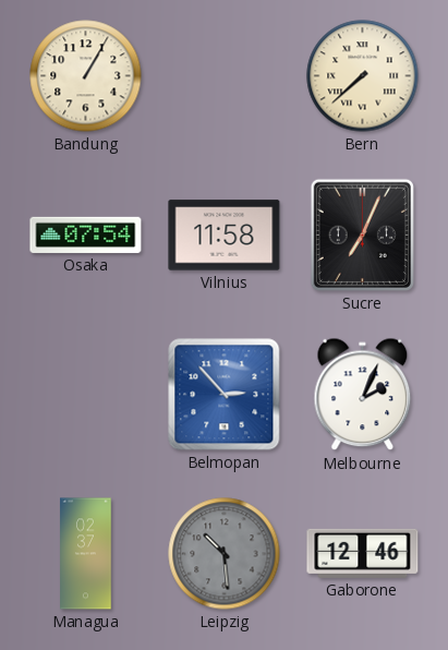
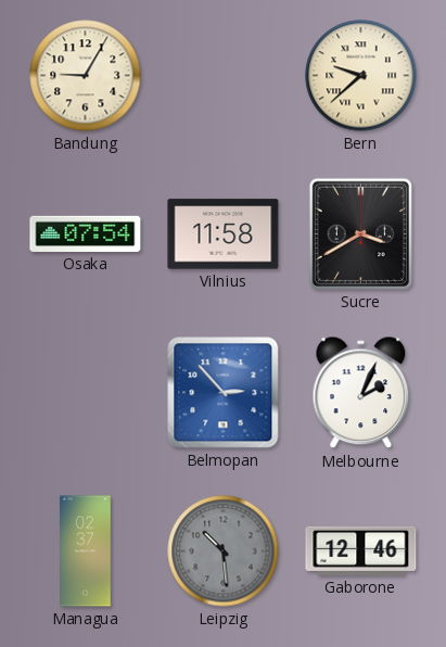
Bandung: 1:05 -> 9:05
Bern: 7:38 -> 9:38
Sucre: 7:04 -> 3:40
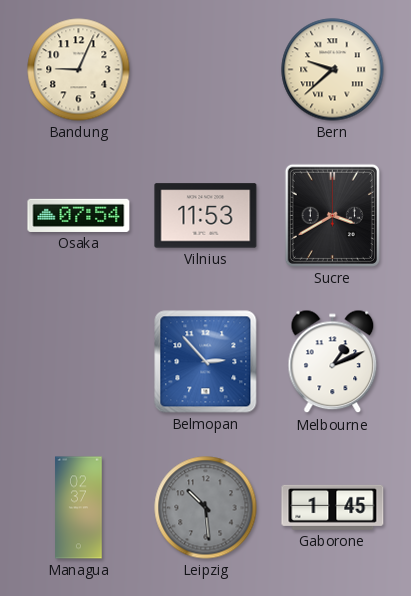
Bandung: 9:05 -> 9:04
Vilnius: 11:58 -> 11:53
Melbourne: 2:04 -> 1:11
Gaborone: 12:46 -> 1:45
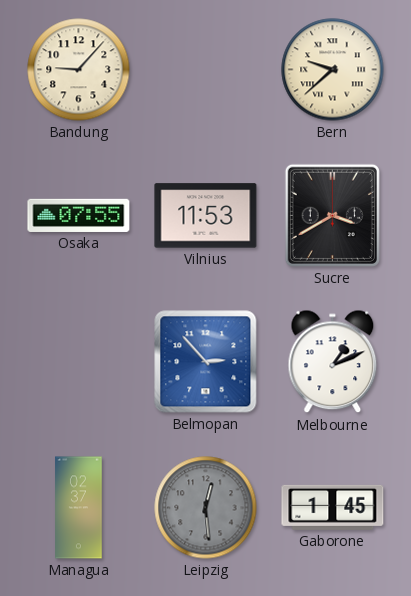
Bandung: 9:04 -> 9:07
Osaka: 07:54 -> 07:55
Leipzig: 10:29 -> 12:29
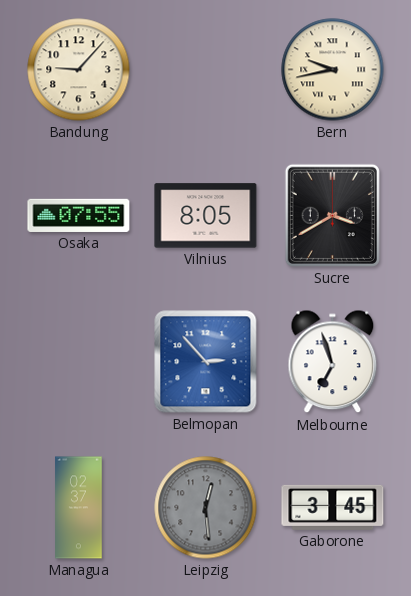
Bern: 9:38 -> 9:43
Vilnius: 11:53 -> 8:05
Melbourne: 1:11 -> 6:57
Gaborone: 1:45 -> 3:45
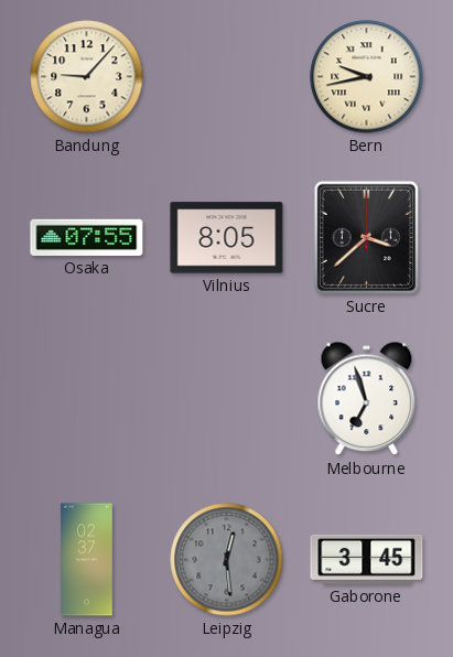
Sucre: 3:40 -> 3:38
Belmopan: 2:53 -> none
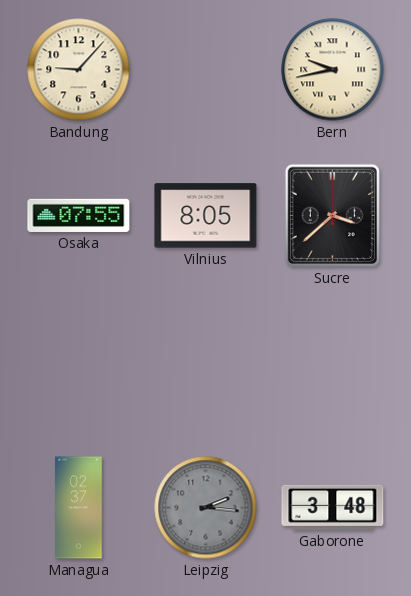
Melbourne: 6:57 -> none
Leipzig: 12:29 -> 2:16
Gaborone: 3:45 -> 3:48
